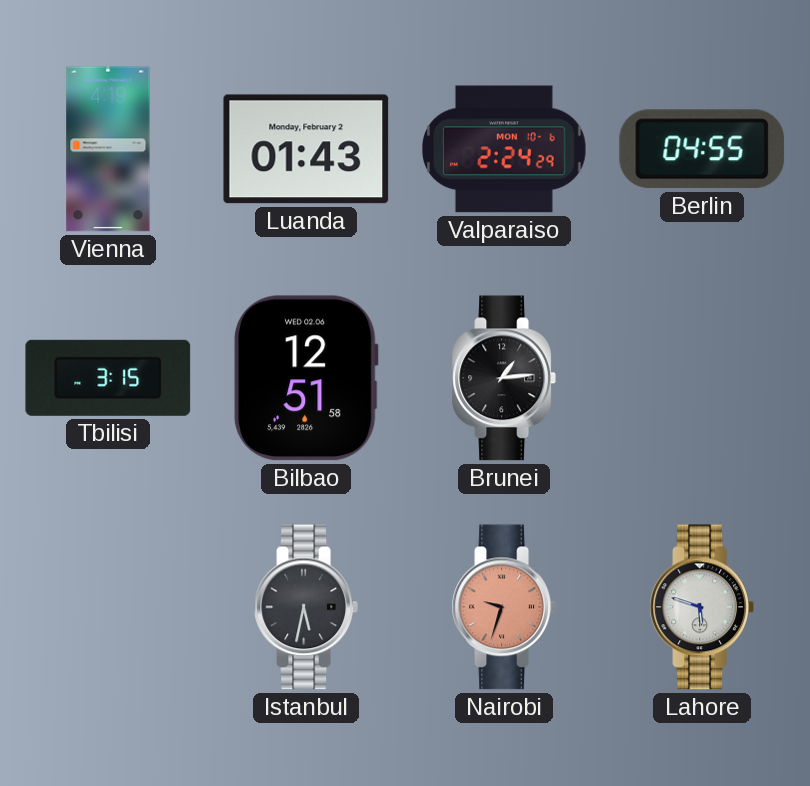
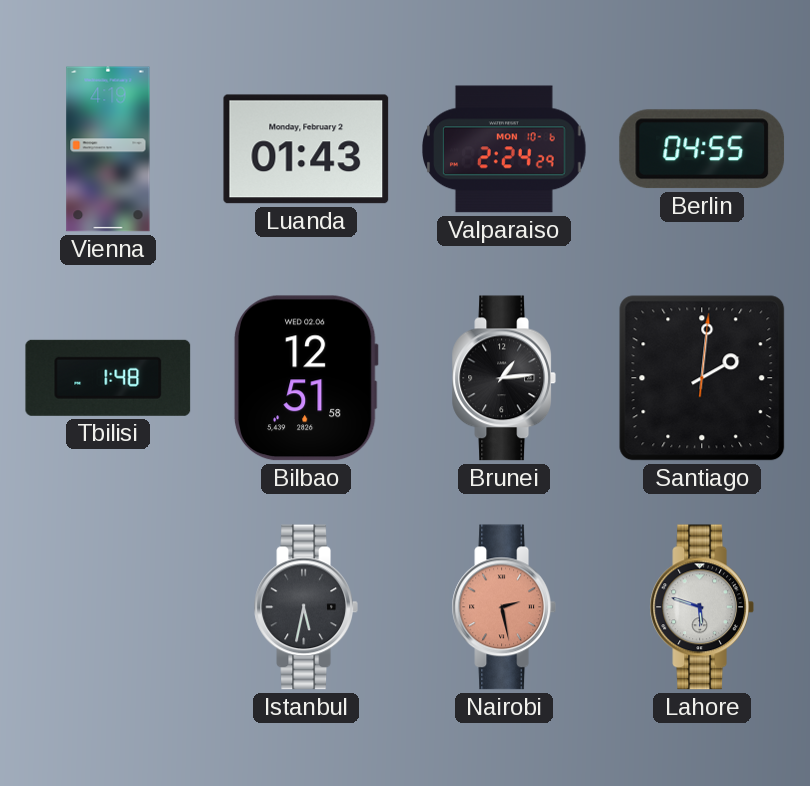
Tbilisi: 3:15 -> 1:48
Santiago: none -> 2:01
Nairobi: 9:33 -> 2:28
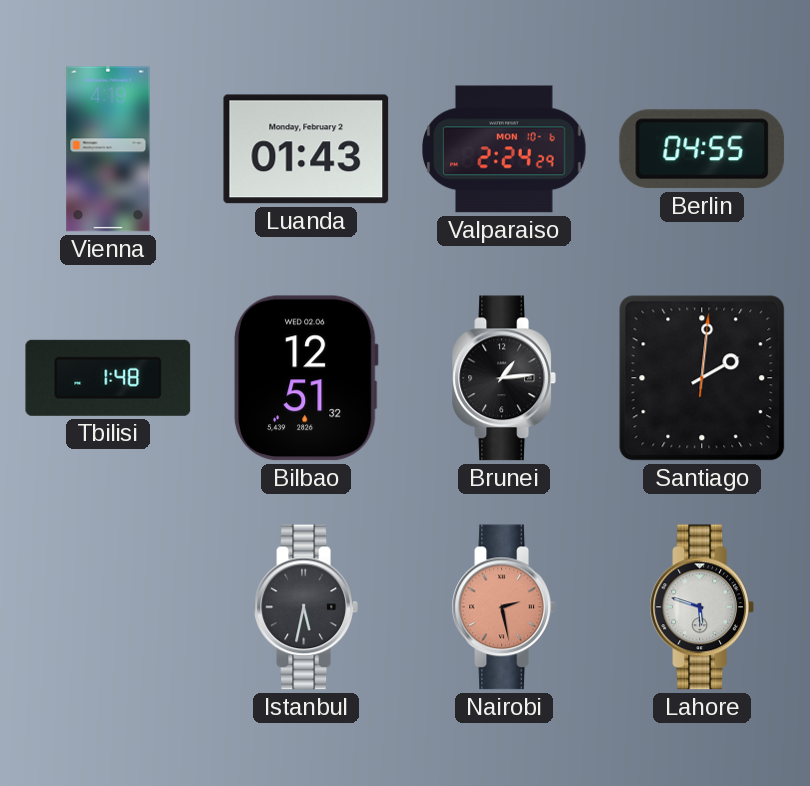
Bilbao: 12:51:58 -> 12:51:32
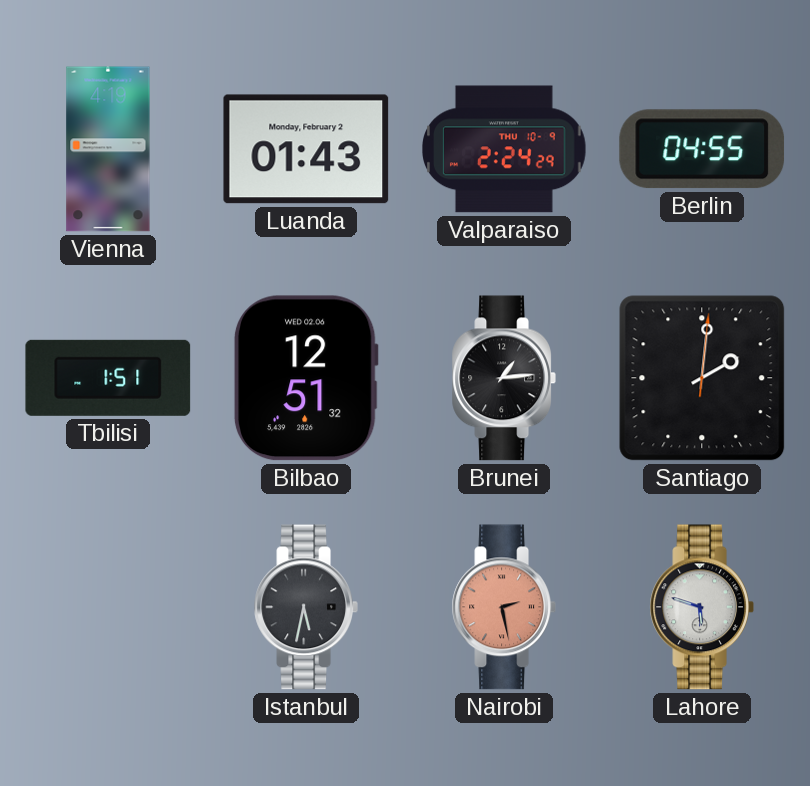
Valparaiso date: MON 10-6 -> THU 10-9
Tbilisi: 1:48 -> 1:51
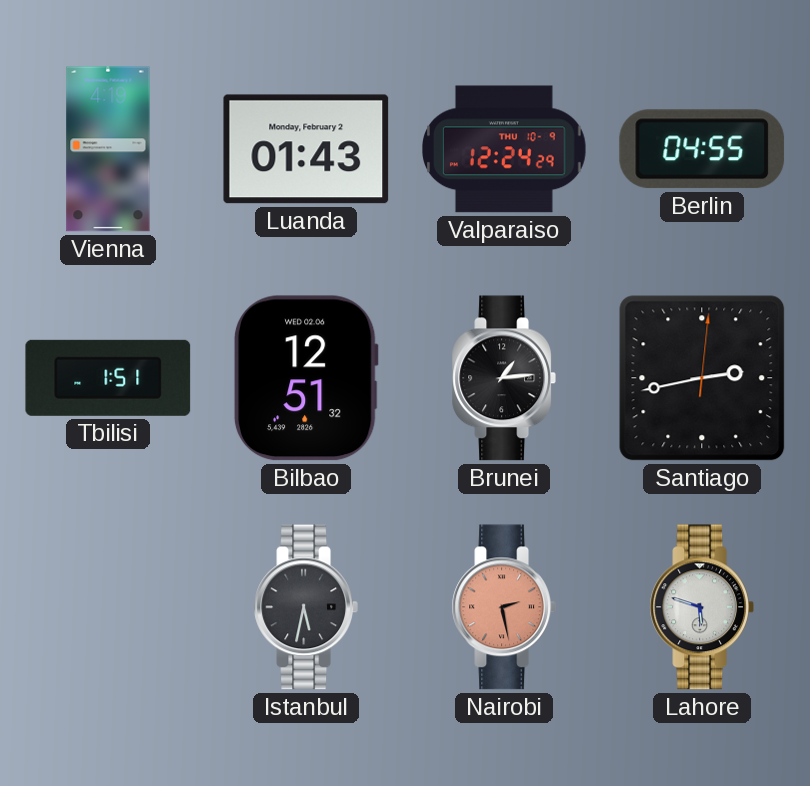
Valparaiso: 2:24 -> 12:24
Santiago: 2:01 -> 2:43
